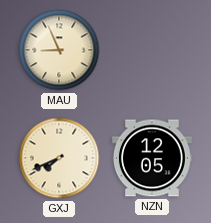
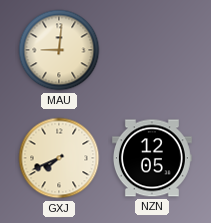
MAU: 8:56 -> 9:01
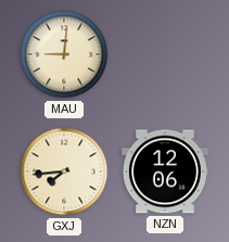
GXJ: 7:41 -> 7:44
NZN: 12:05 -> 12:06
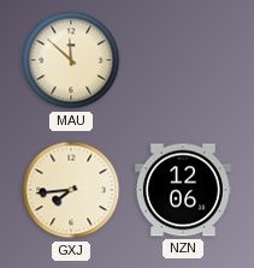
MAU: 9:01 -> 11:52
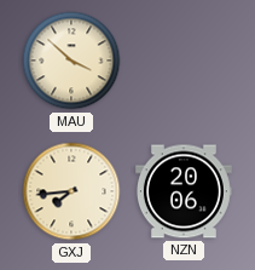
MAU: 11:52 -> 3:52
NZN: 12:06 -> 20:06
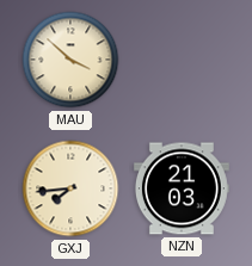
NZN: 20:06 -> 21:03
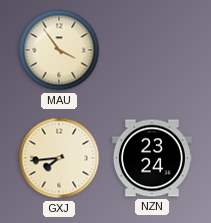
MAU: 3:52 -> 3:54
NZN: 21:03 -> 23:24
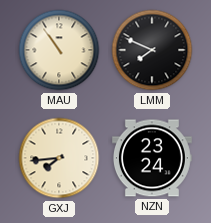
MAU: 3:54 -> 10:54
LMM: none -> 7:49
